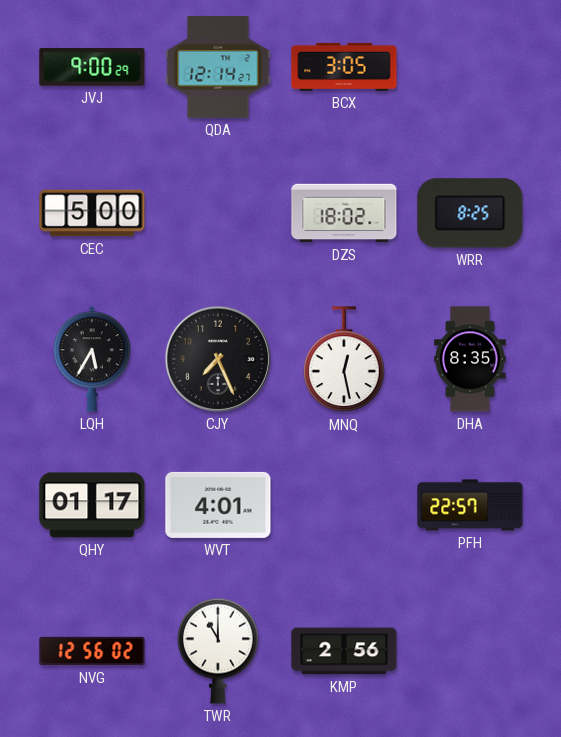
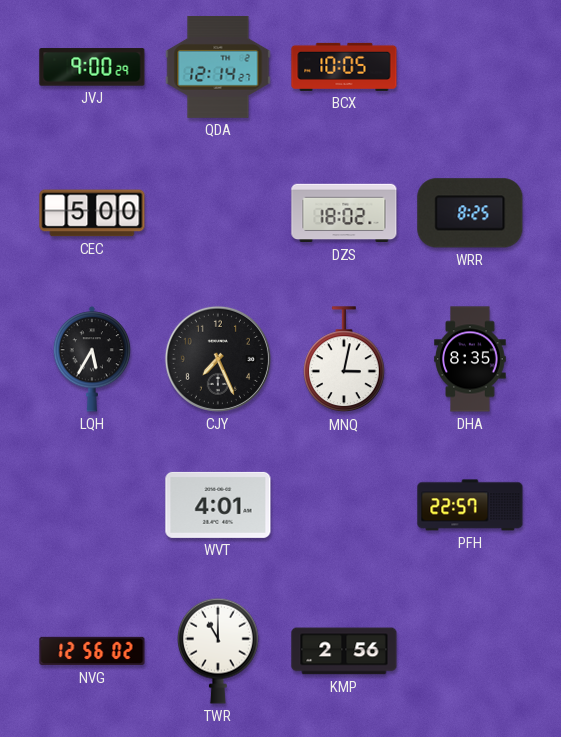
BCX: 3:05 -> 10:05
MNQ: 12:28 -> 3:02
QHY: 01:17 -> none
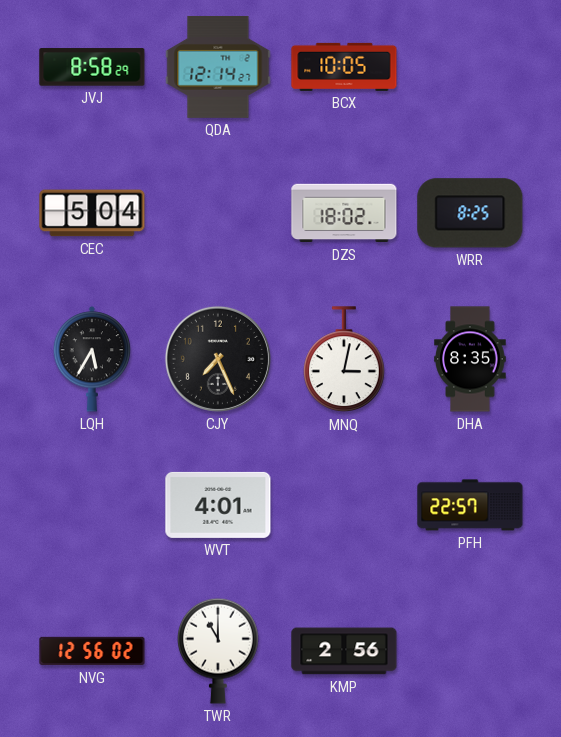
JVJ: 9:00 -> 8:58
CEC: 5:00 -> 5:04
